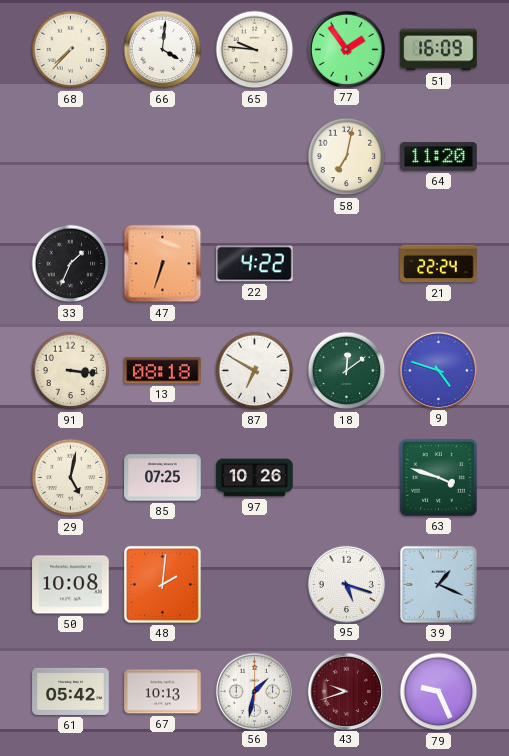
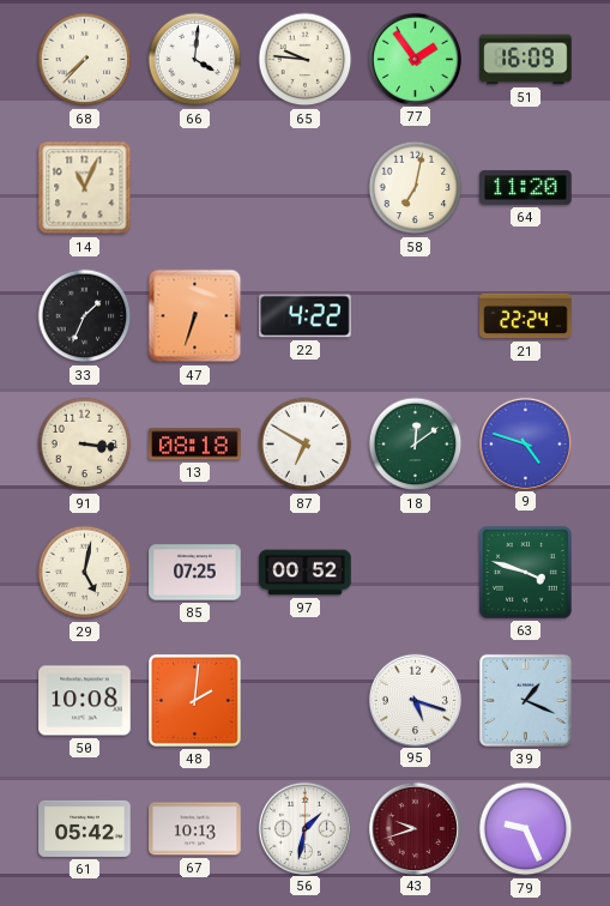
14: none -> 11:04
97: 10:26 -> 00:52
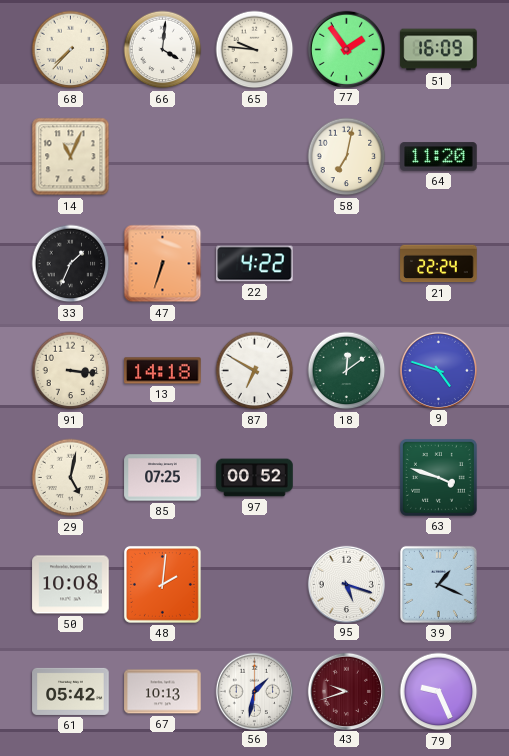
13: 08:18 -> 14:18
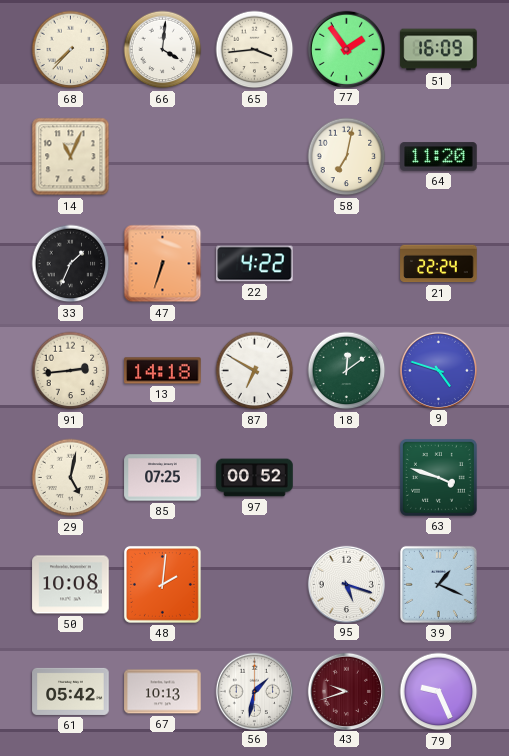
65: 9:46 -> 3:44
91: 3:16 -> 2:44
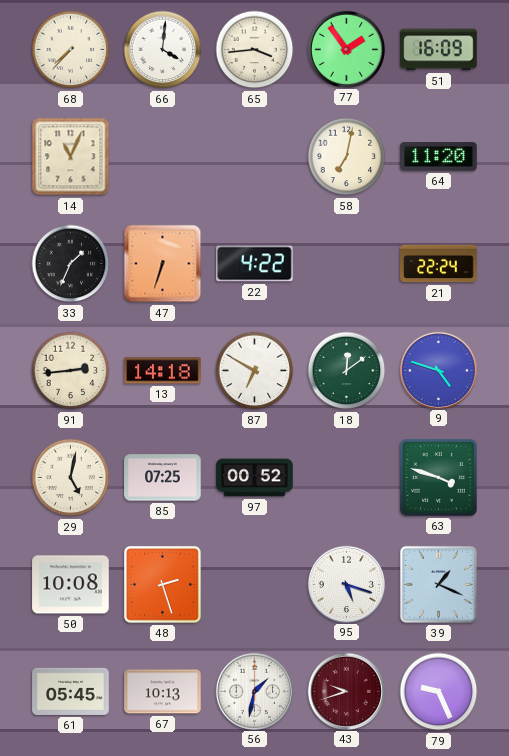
48: 2:01 -> 2:27
61: 05:42 -> 05:45
